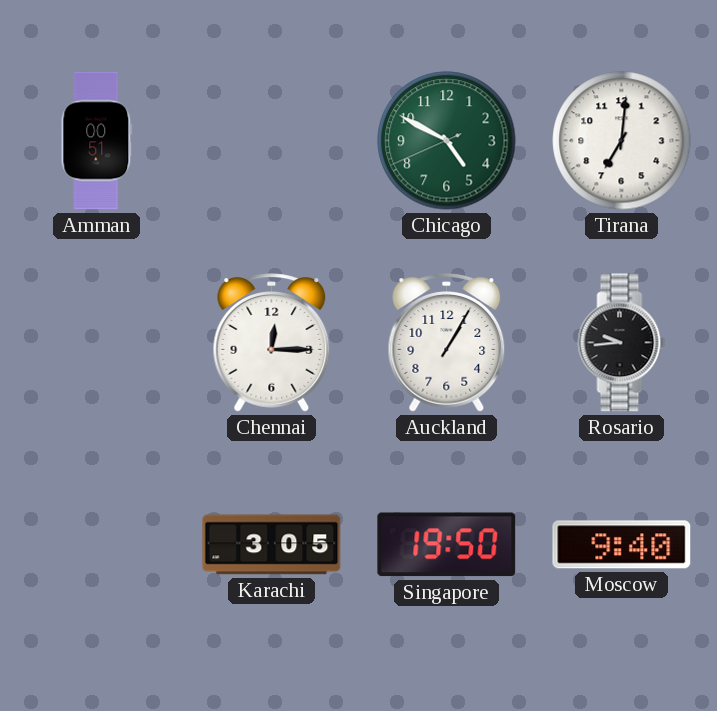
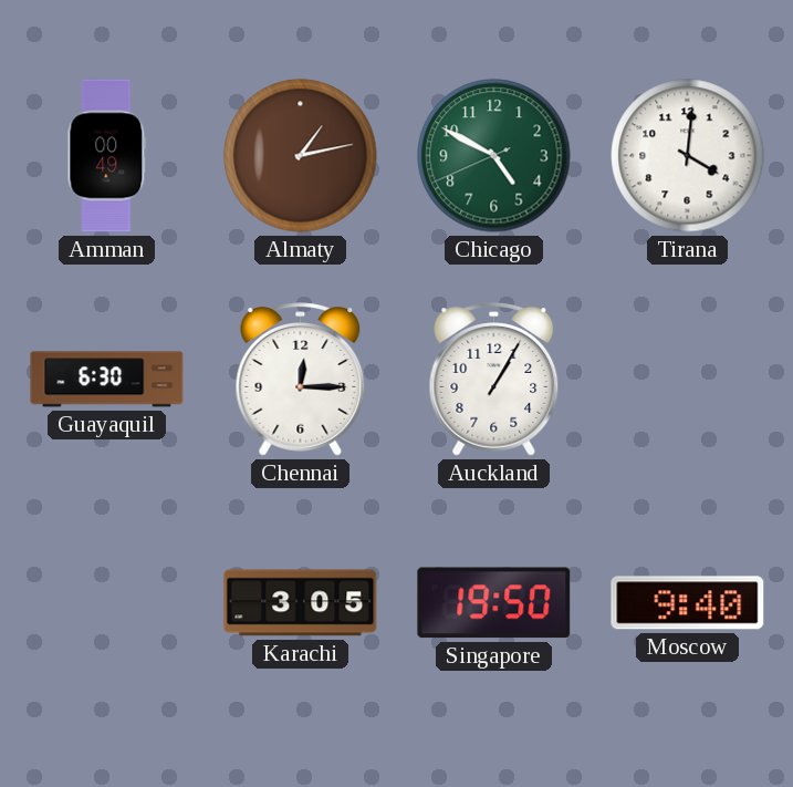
Amman: 00:51 -> 00:49
Almaty: none -> 1:13
Tirana: 7:01 -> 4:01
Guayaquil: none -> 6:30
Rosario: 9:44 -> none
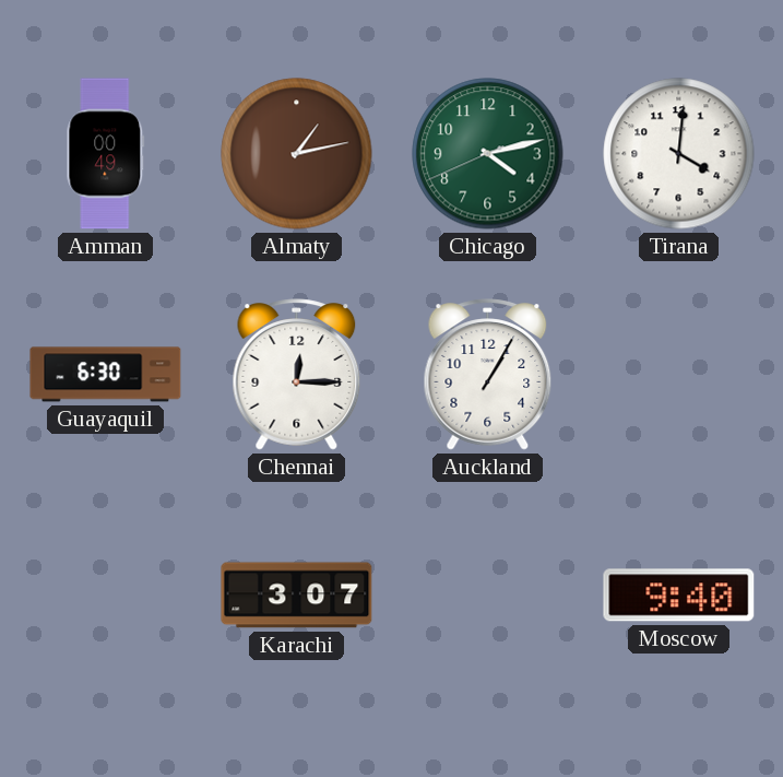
Chicago: 4:49 -> 4:12
Karachi: 3:05 -> 3:07
Singapore: 19:50 -> none
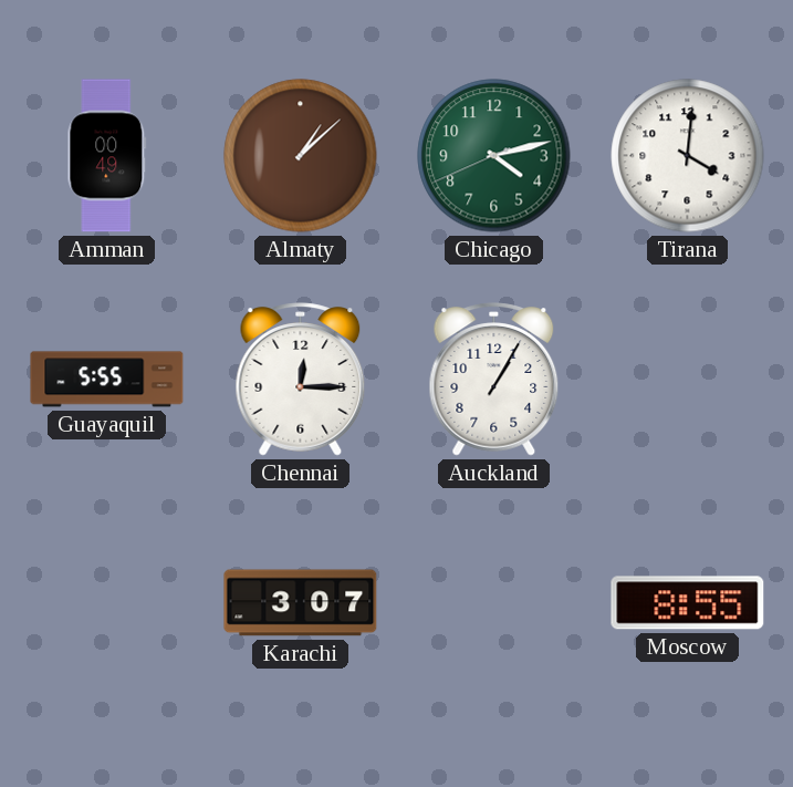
Almaty: 1:13 -> 1:08
Guayaquil: 6:30 -> 5:55
Moscow: 9:40 -> 8:55
